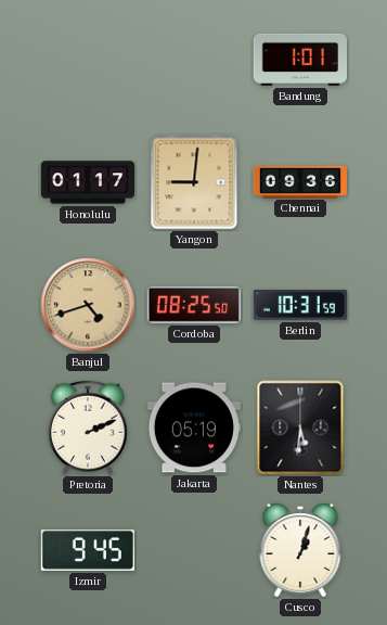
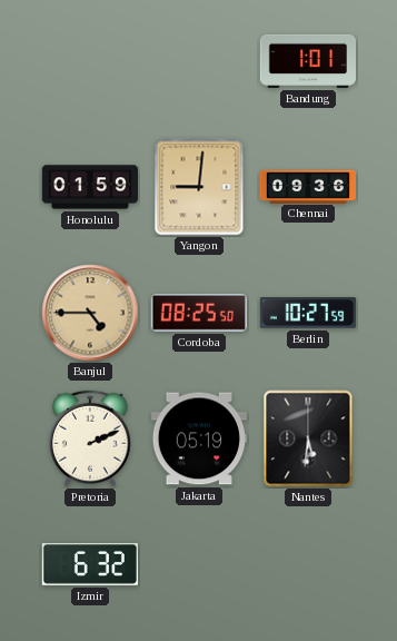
Honolulu: 01:17 -> 01:59
Banjul: 4:42 -> 4:45
Berlin: 10:31 -> 10:27
Izmir: 9:45 -> 6:32
Cusco: 1:03 -> none
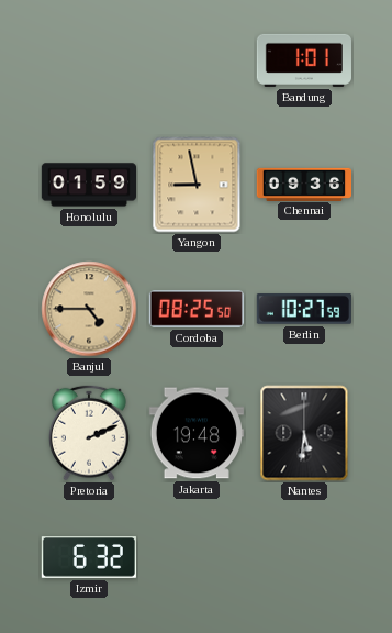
Yangon: 9:01 -> 8:58
Jakarta: 05:19 -> 19:48
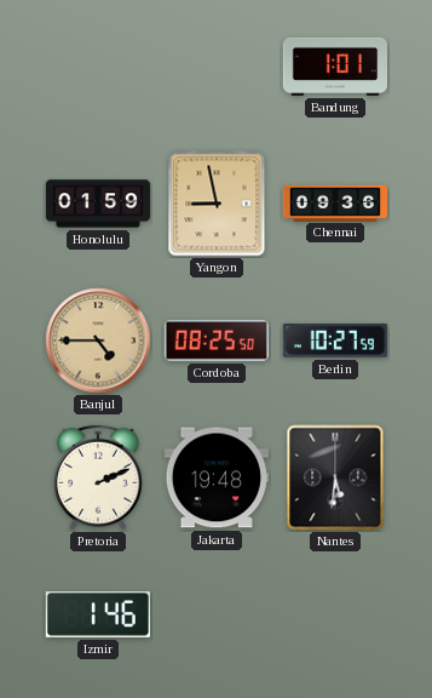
Izmir: 6:32 -> 1:46
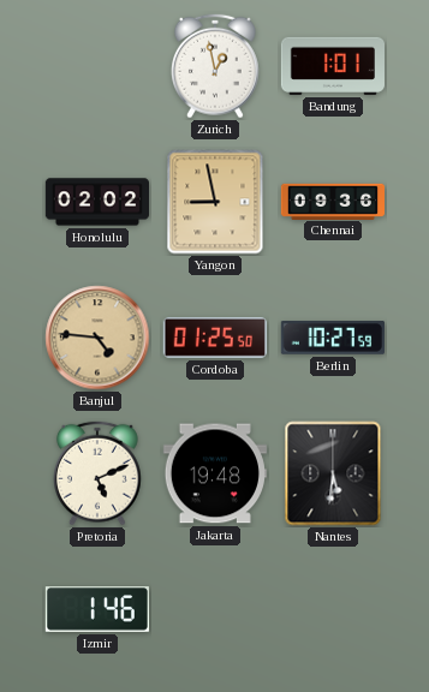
Zurich: none -> 12:58
Honolulu: 01:59 -> 02:02
Banjul: 4:45 -> 4:46
Cordoba: 08:25 -> 01:25
Pretoria: 2:11 -> 5:11
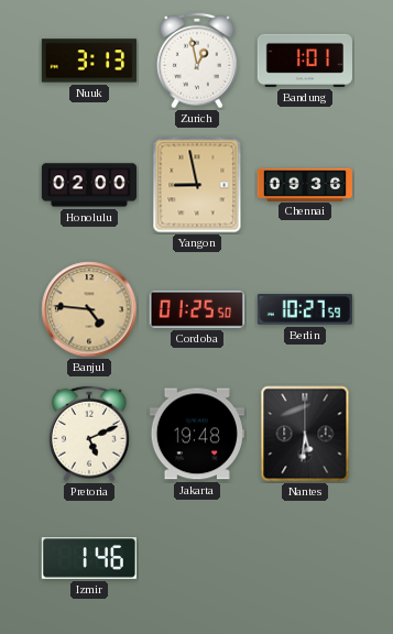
Nuuk: none -> 3:13
Honolulu: 02:02 -> 02:00
